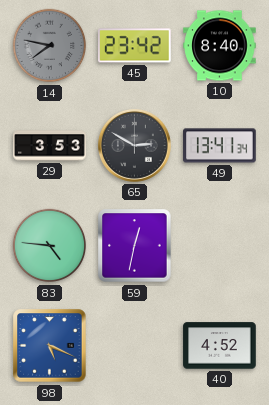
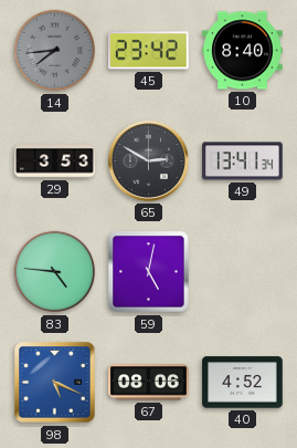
14: 7:47 -> 7:44
59: 12:32 -> 5:02
67: none -> 08:06
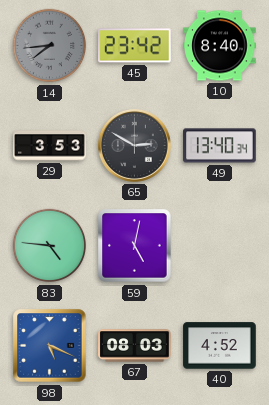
49: 13:41 -> 13:40
67: 08:06 -> 08:03
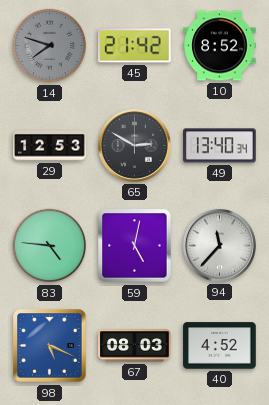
14: 7:44 -> 7:48
45: 23:42 -> 21:42
10: 8:40 -> 8:52
29: 3:53 -> 12:53
94: none -> 11:37
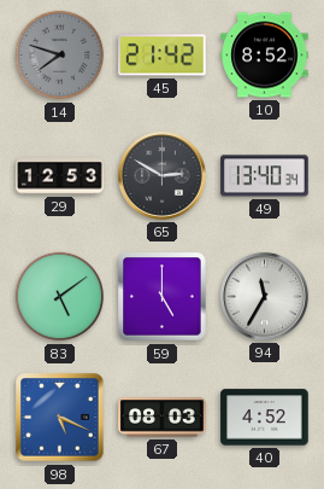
83: 4:46 -> 5:09
59: 5:02 -> 5:00
94: 11:37 -> 11:35
